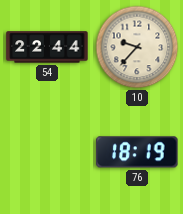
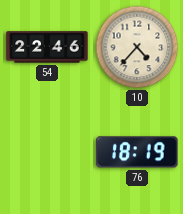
54: 22:44 -> 22:46
10: 9:37 -> 4:37
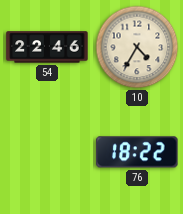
10: 4:37 -> 4:35
76: 18:19 -> 18:22
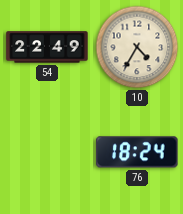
54: 22:46 -> 22:49
76: 18:22 -> 18:24
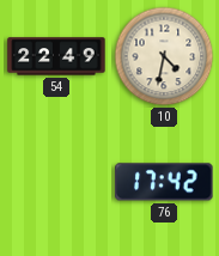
10: 4:35 -> 4:32
76: 18:24 -> 17:42
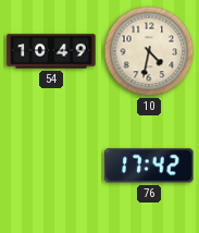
54: 22:49 -> 10:49
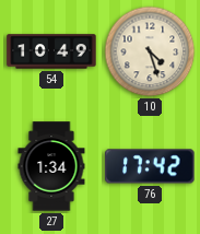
10: 4:32 -> 4:27
27: none -> 1:34
